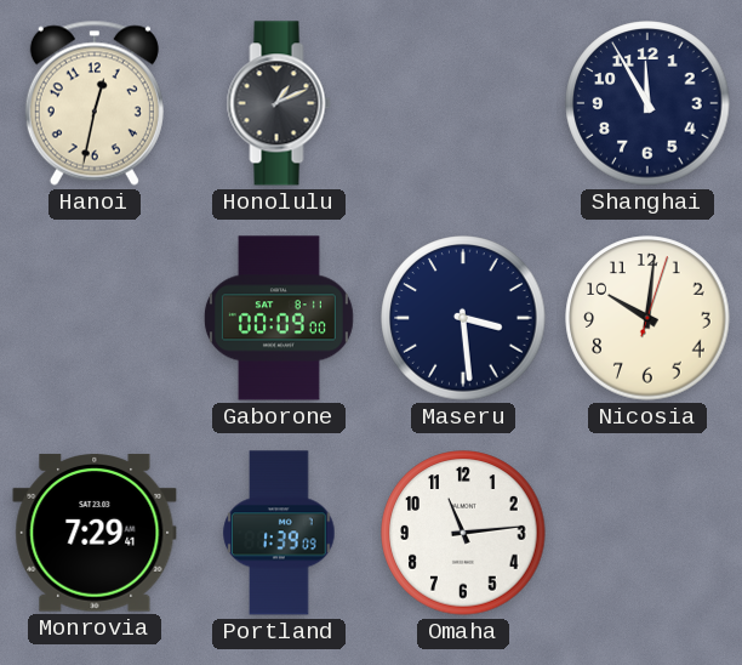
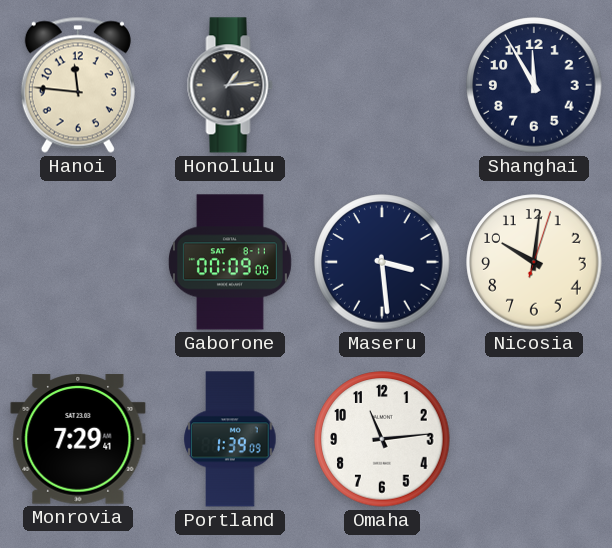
Hanoi: 12:32 -> 11:46
Honolulu: 1:11 -> 1:14
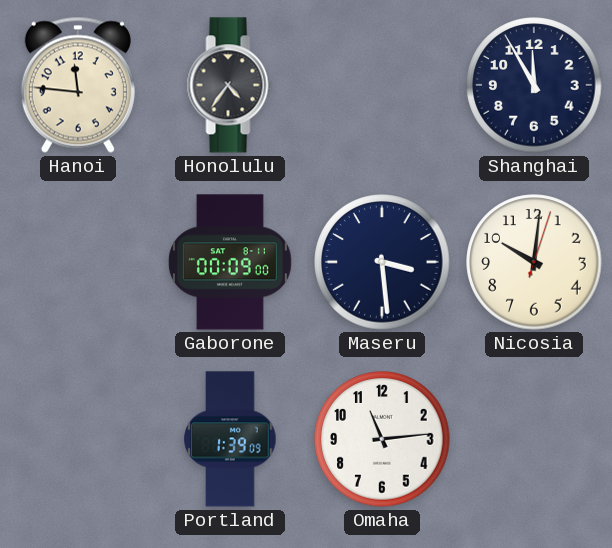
Honolulu: 1:14 -> 4:36
Monrovia: 7:29 -> none
